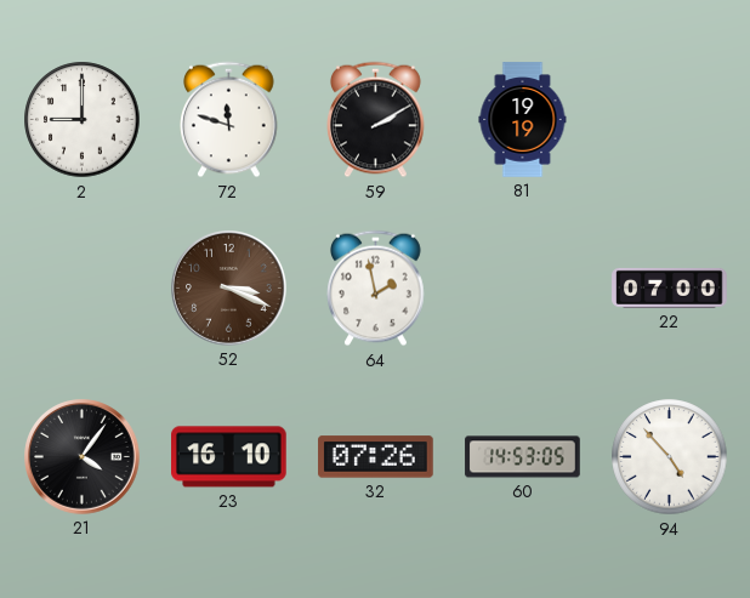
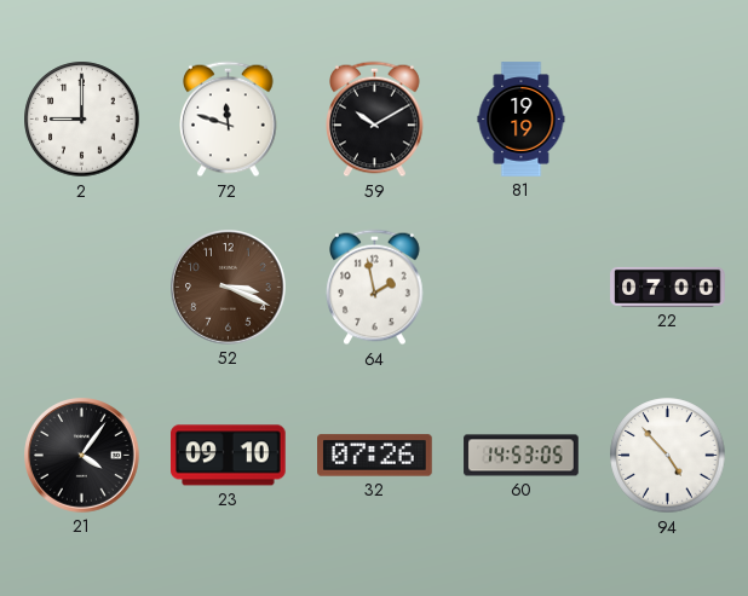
59: 2:10 -> 10:10
23: 16:10 -> 09:10
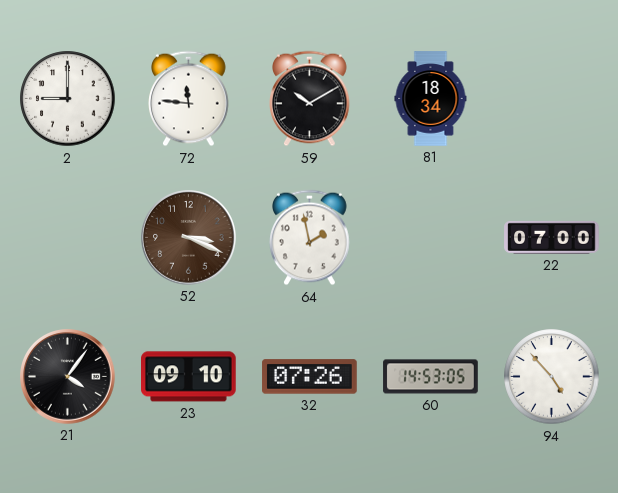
72: 11:48 -> 11:46
81: 19:19 -> 18:34
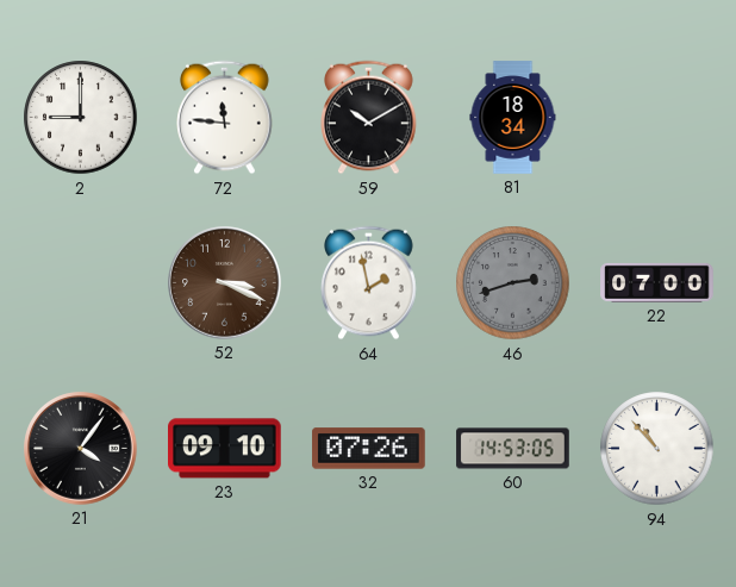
46: none -> 2:42
94: 4:53 -> 10:53
